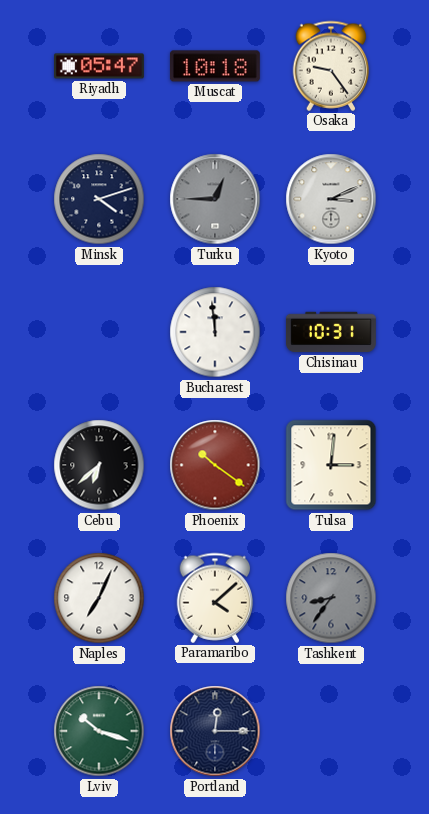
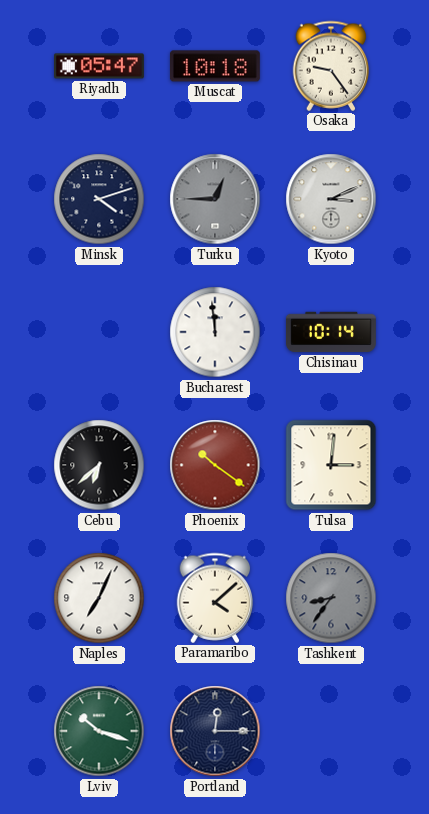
Chisinau: 10:31 -> 10:14
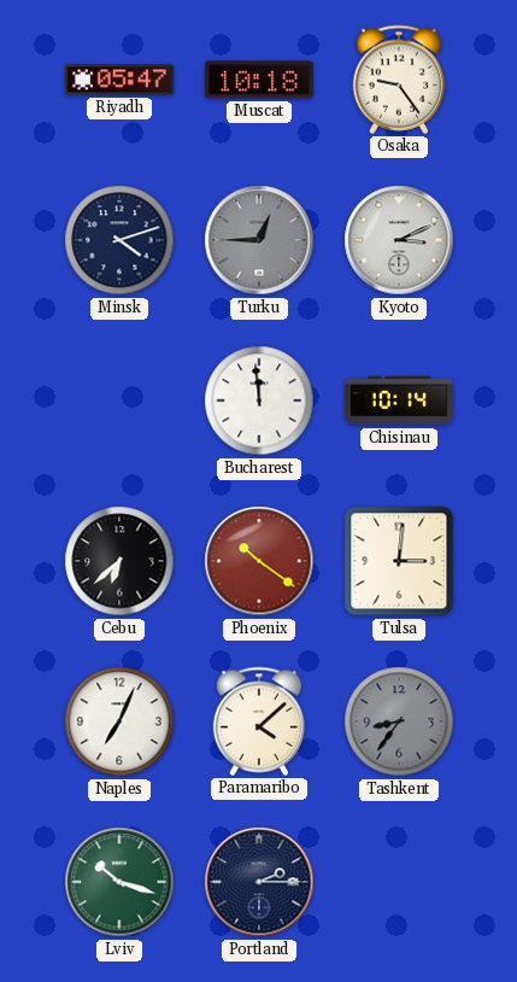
Portland: 12:15 -> 2:15
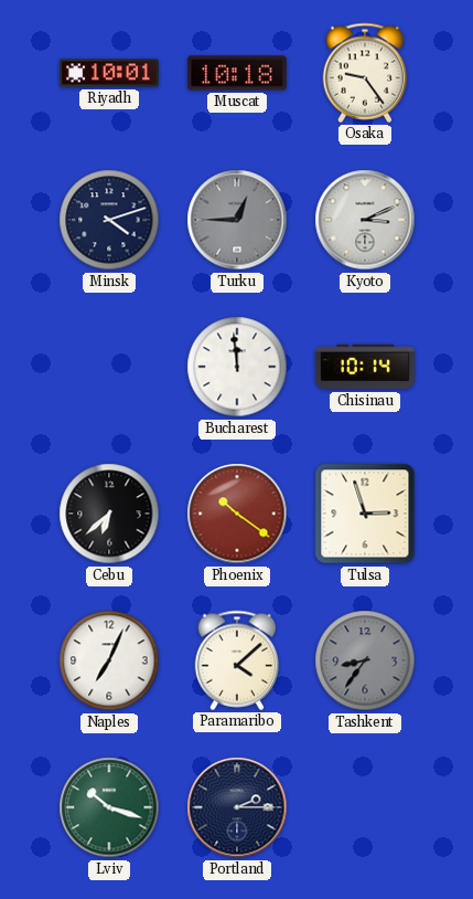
Riyadh: 05:47 -> 10:01
Tulsa: 3:01 -> 2:57
